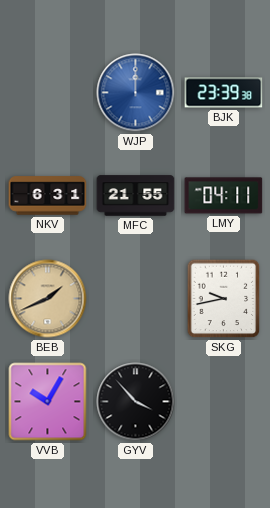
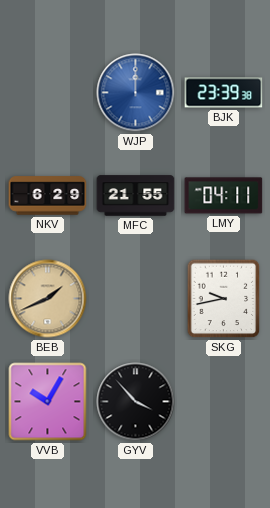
NKV: 6:31 -> 6:29
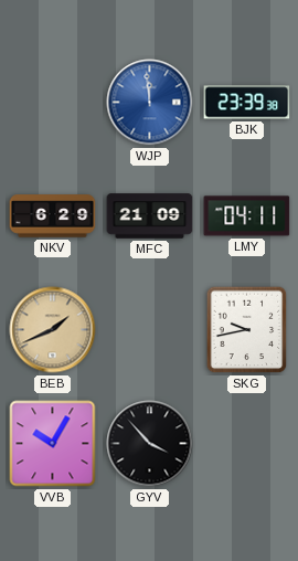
WJP: 12:00 -> 11:59
MFC: 21:55 -> 21:09
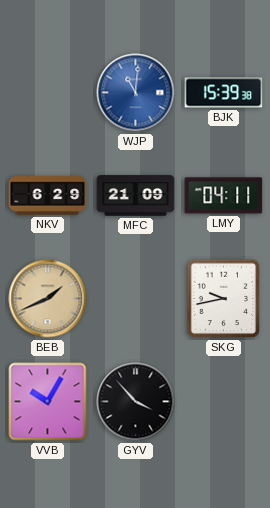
WJP: 11:59 -> 11:01
BJK: 23:39 -> 15:39
